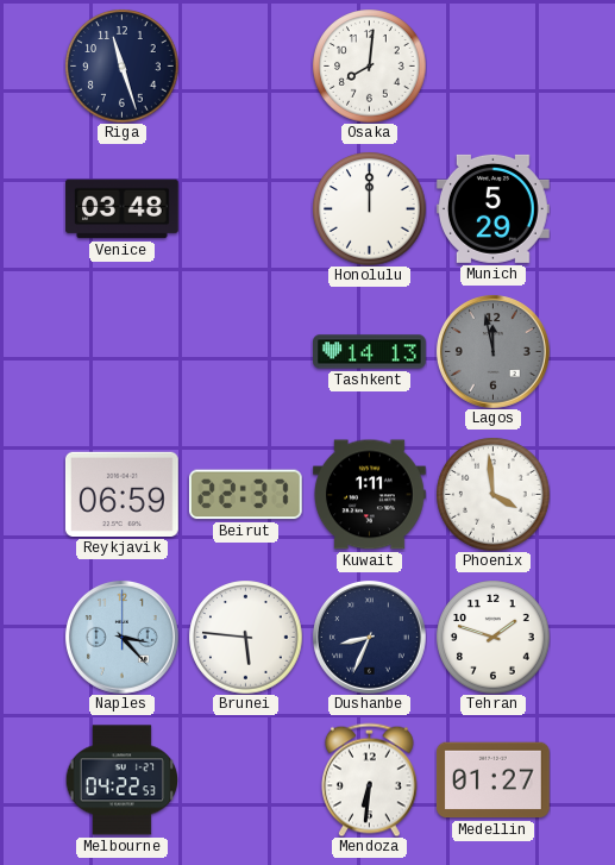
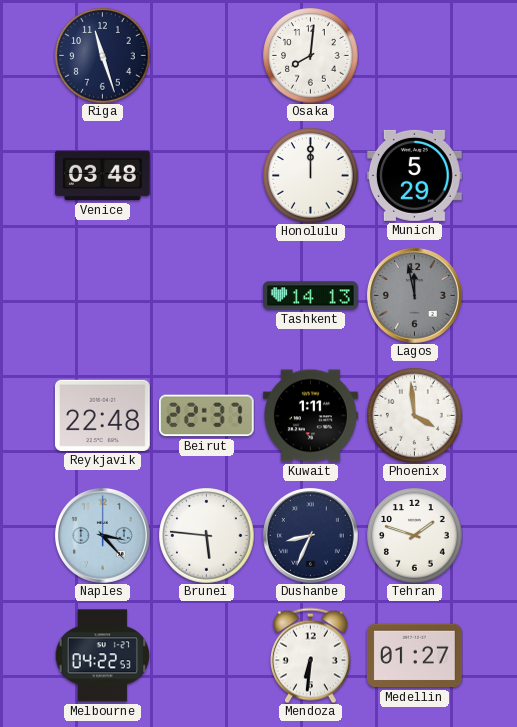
Reykjavik: 06:59 -> 22:48
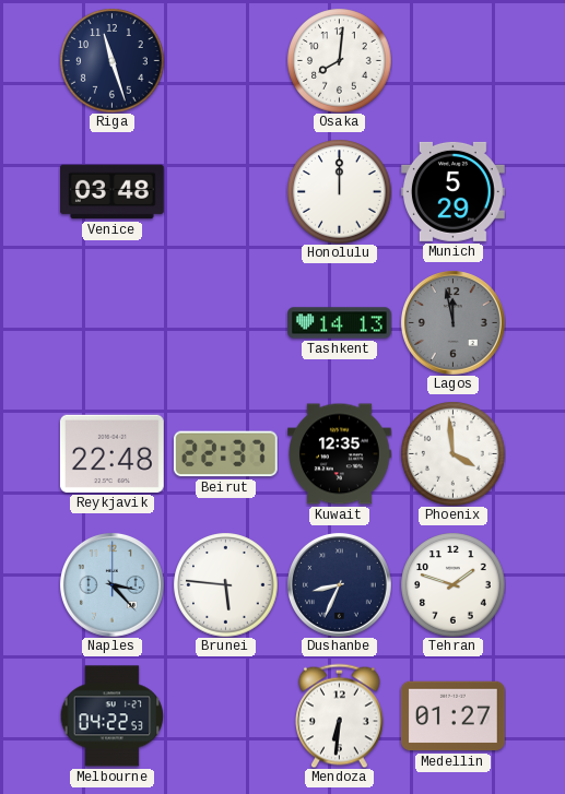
Kuwait: 1:11 -> 12:35
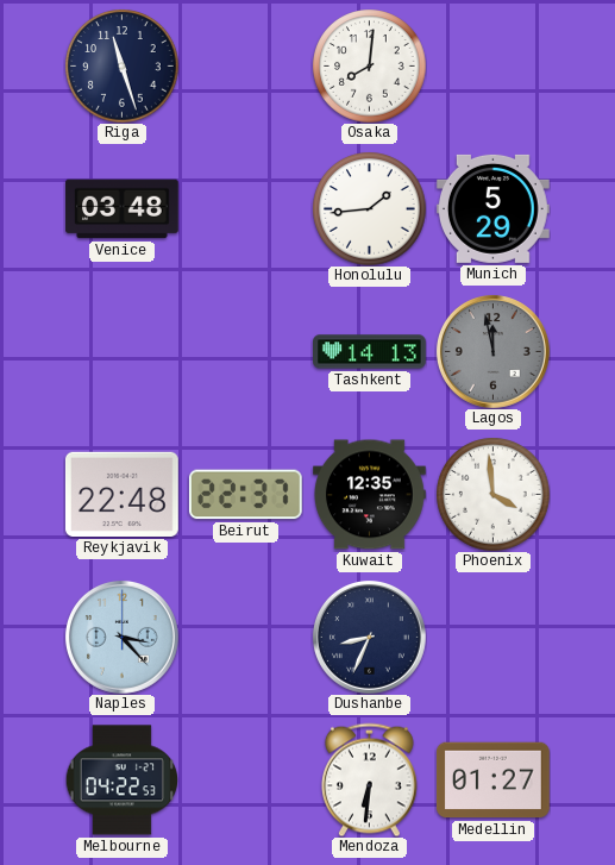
Honolulu: 12:00 -> 1:44
Brunei: 5:46 -> none
Tehran: 1:48 -> none
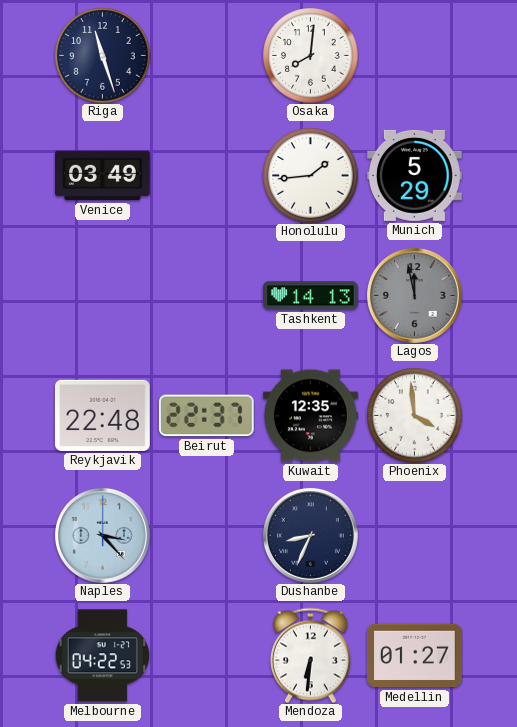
Venice: 03:48 -> 03:49
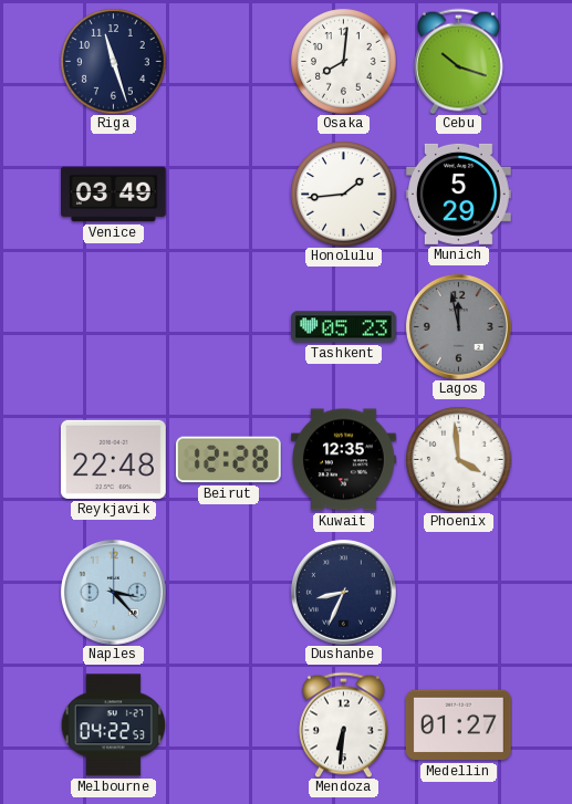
Cebu: none -> 10:18
Tashkent: 14:13 -> 05:23
Beirut: 22:37 -> 12:28
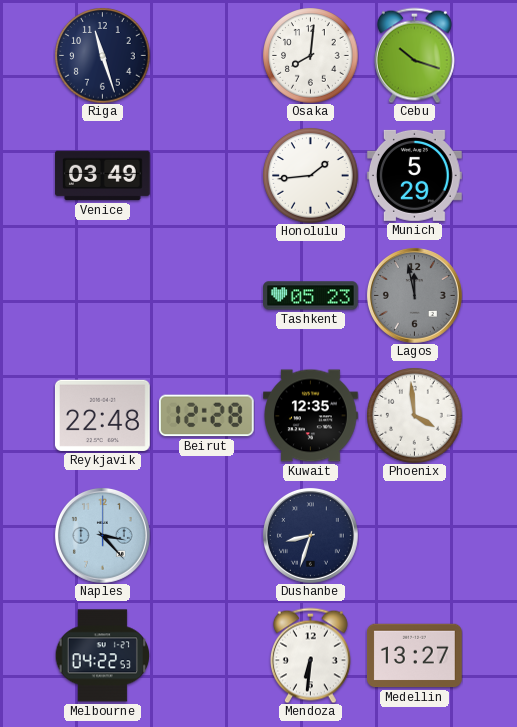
Dushanbe: 8:34 -> 8:33
Medellin: 01:27 -> 13:27
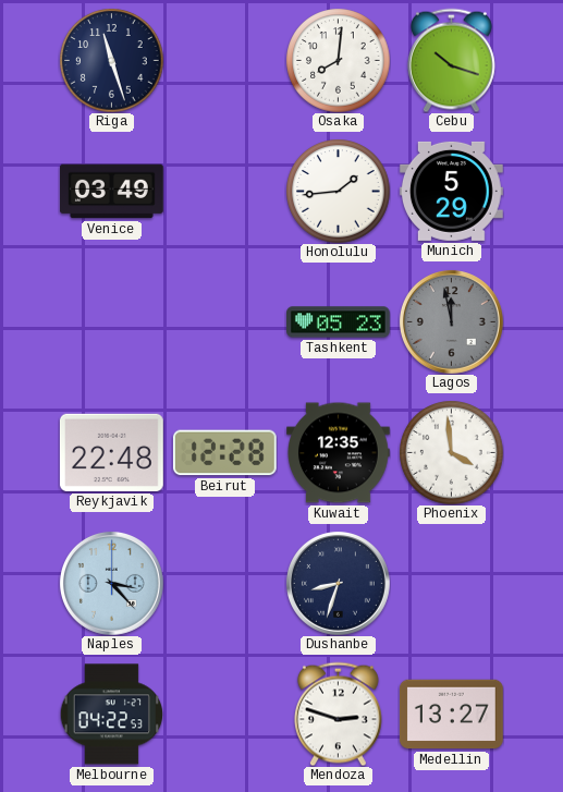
Mendoza: 6:31 -> 2:48
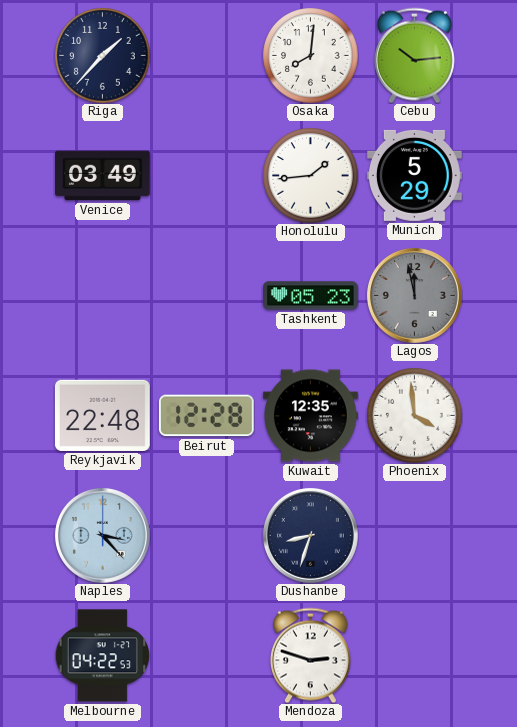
Riga: 11:27 -> 1:37
Cebu: 10:18 -> 10:14
Medellin: 13:27 -> none
